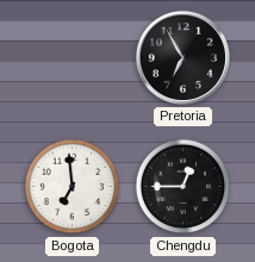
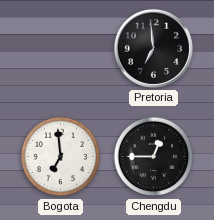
Pretoria: 6:55 -> 6:59
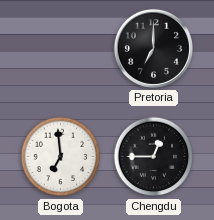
Pretoria: 6:59 -> 7:00
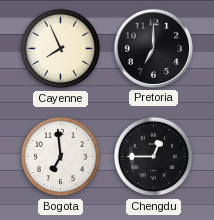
Cayenne: none -> 7:56
